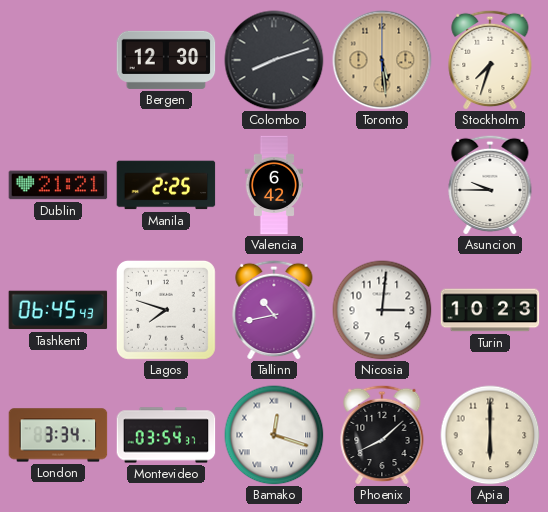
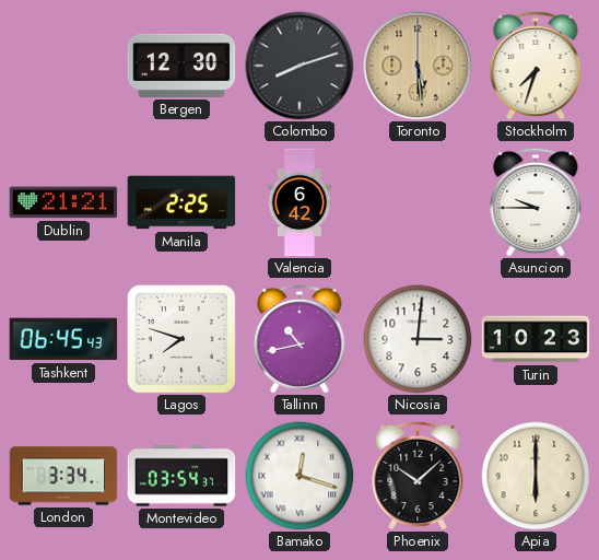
Phoenix: 8:08 -> 10:08
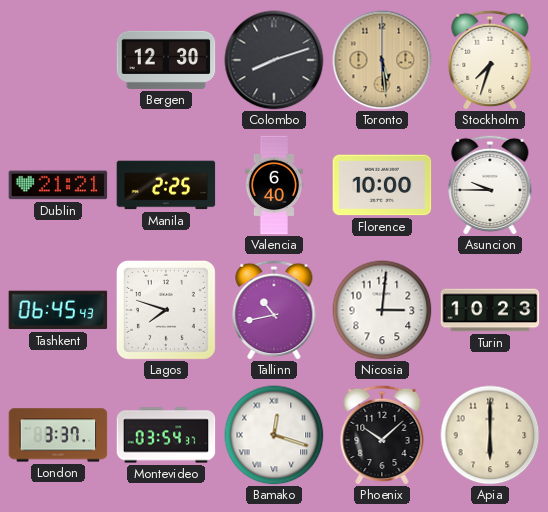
Valencia: 6:42 -> 6:40
Florence: none -> 10:00
London: 3:34 -> 3:37
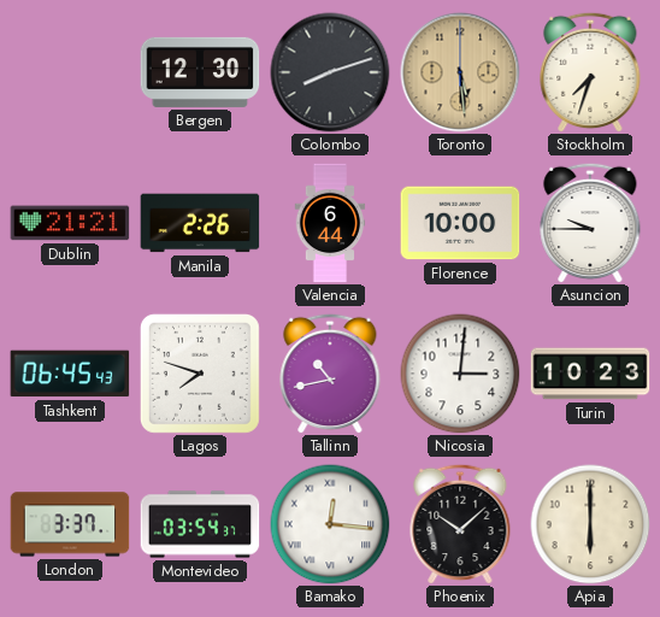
Manila: 2:25 -> 2:26
Valencia: 6:40 -> 6:44
Bamako: 12:18 -> 12:16
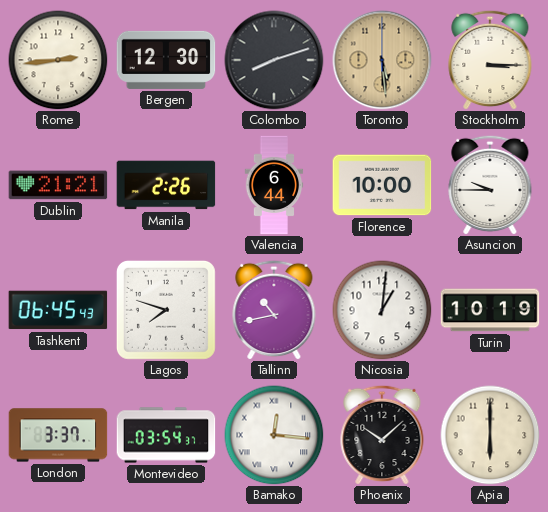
Rome: none -> 2:44
Stockholm: 7:33 -> 3:15
Nicosia: 3:01 -> 1:01
Turin: 10:23 -> 10:19
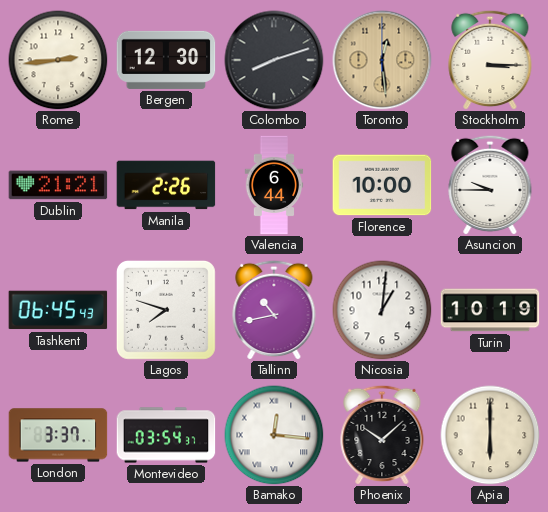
Toronto: 5:29 -> 12:29
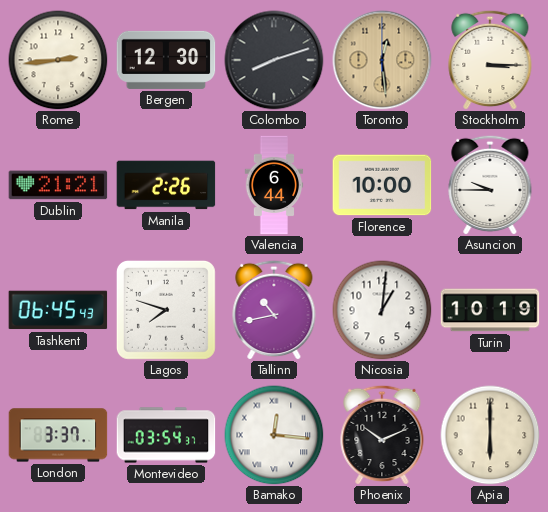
Phoenix: 10:08 -> 10:11
